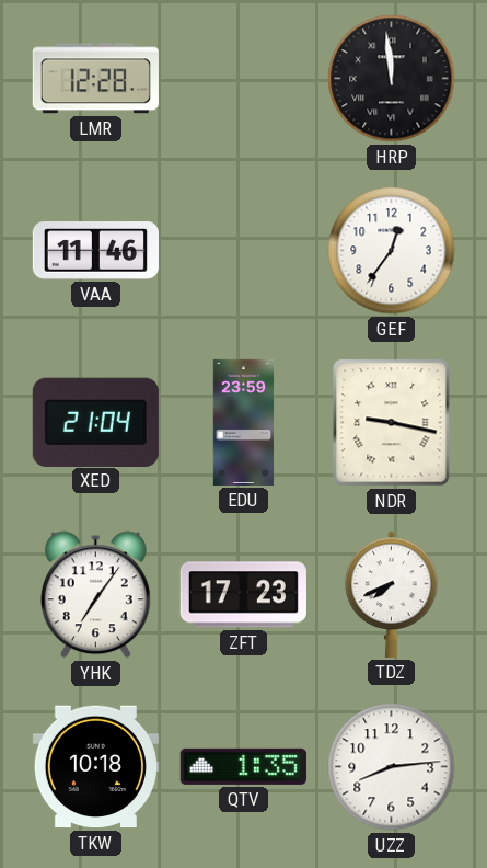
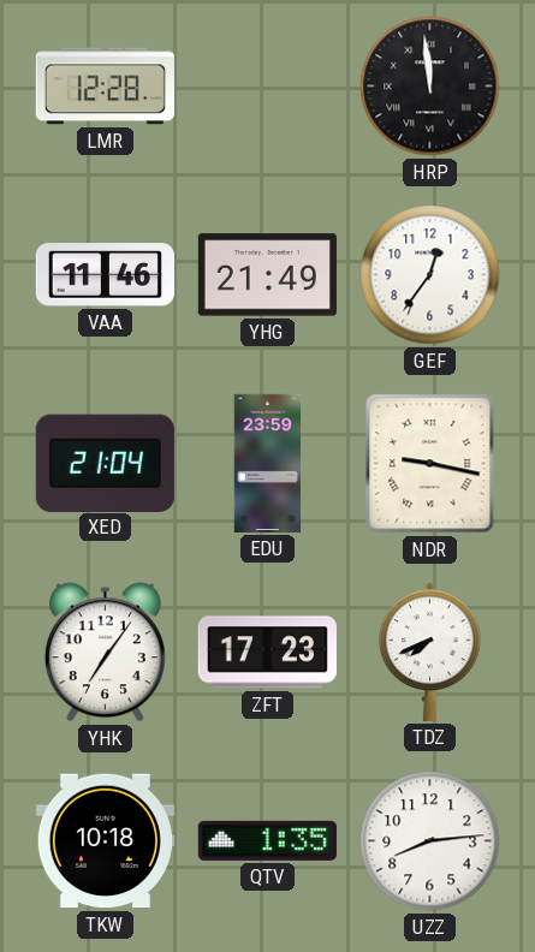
YHG: none -> 21:49
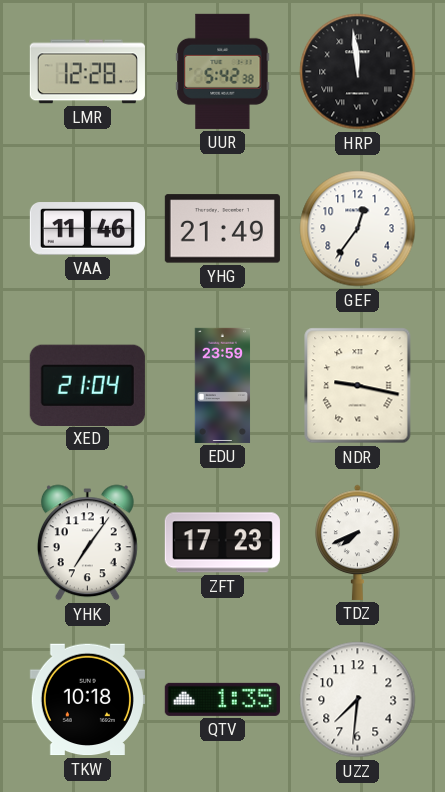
UUR: none -> 5:42
UZZ: 8:14 -> 7:31
